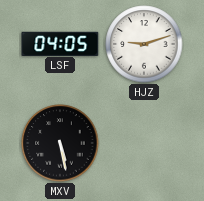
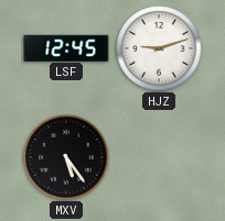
LSF: 04:05 -> 12:45
MXV: 5:28 -> 5:24
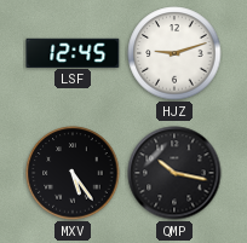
QMP: none -> 10:17
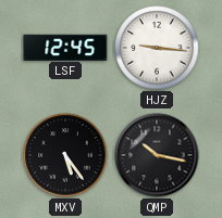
HJZ: 9:12 -> 9:16
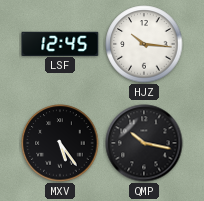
HJZ: 9:16 -> 10:16
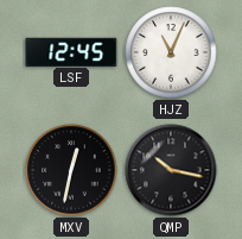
HJZ: 10:16 -> 11:04
MXV: 5:24 -> 12:32
